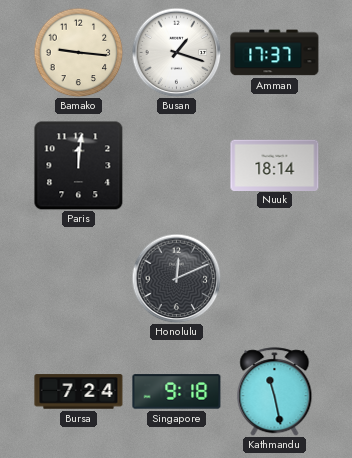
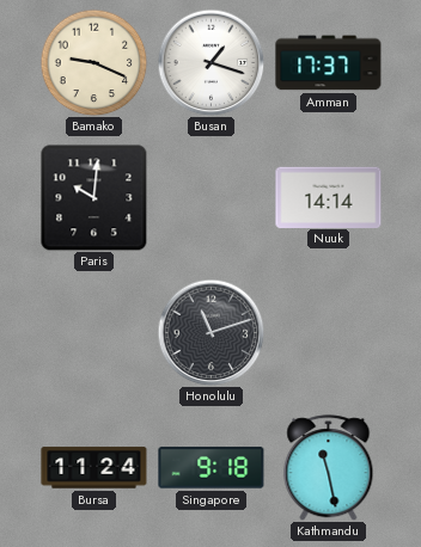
Bamako: 9:16 -> 9:19
Paris: 12:01 -> 10:01
Nuuk: 18:14 -> 14:14
Honolulu: 12:11 -> 11:12
Bursa: 7:24 -> 11:24
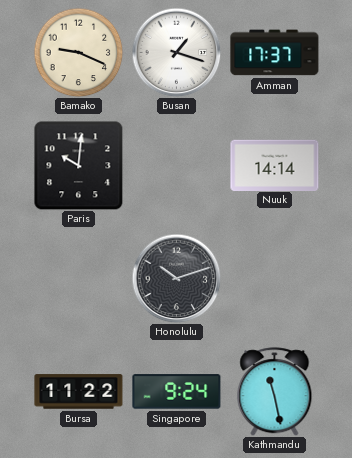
Honolulu: 11:12 -> 10:12
Bursa: 11:24 -> 11:22
Singapore: 9:18 -> 9:24
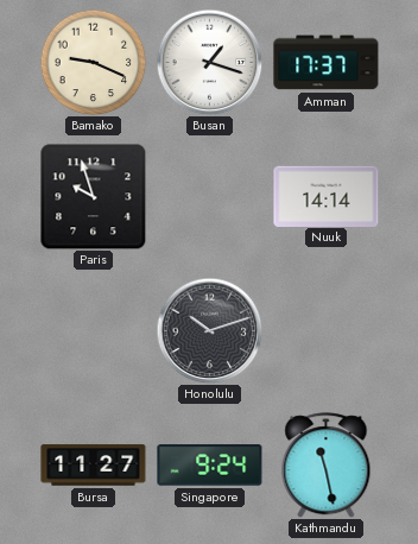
Paris: 10:01 -> 9:57
Bursa: 11:22 -> 11:27
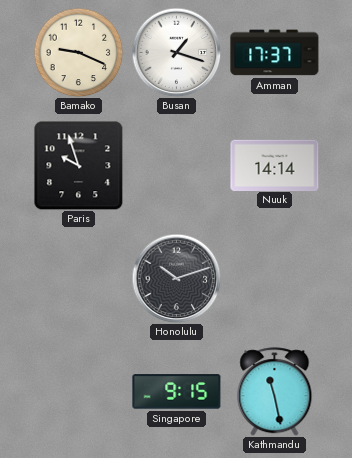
Bursa: 11:27 -> none
Singapore: 9:24 -> 9:15
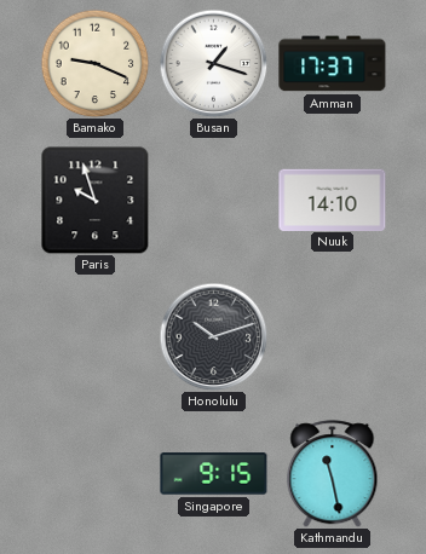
Nuuk: 14:14 -> 14:10
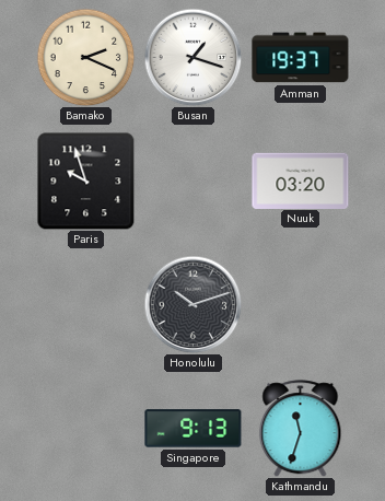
Bamako: 9:19 -> 2:19
Amman: 17:37 -> 19:37
Nuuk: 14:10 -> 03:20
Singapore: 9:15 -> 9:13
Kathmandu: 11:28 -> 11:33
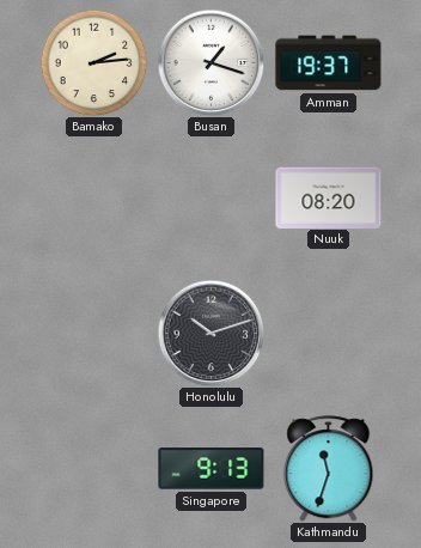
Bamako: 2:19 -> 2:14
Paris: 9:57 -> none
Nuuk: 03:20 -> 08:20
